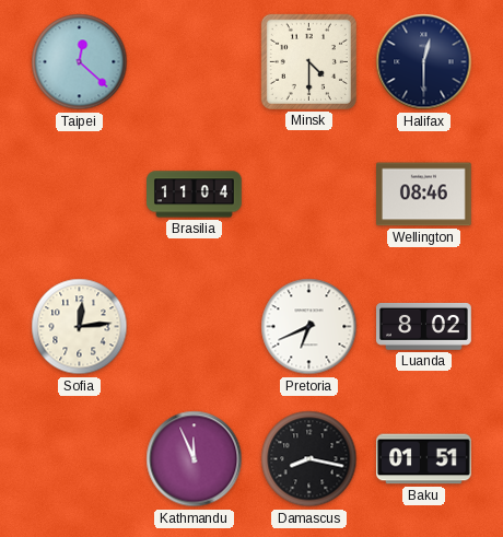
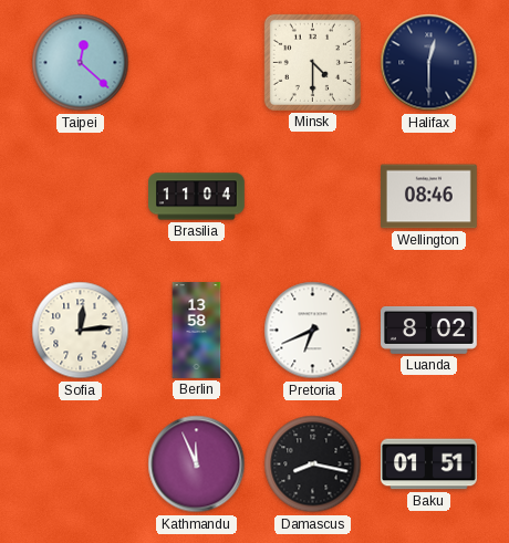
Berlin: none -> 13:58
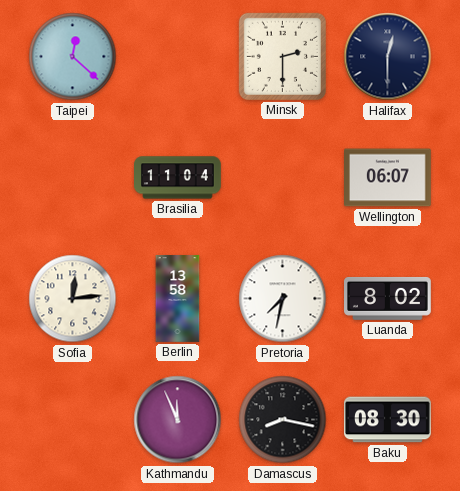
Minsk: 4:30 -> 2:30
Wellington: 08:46 -> 06:07
Pretoria: 6:41 -> 7:32
Baku: 01:51 -> 08:30
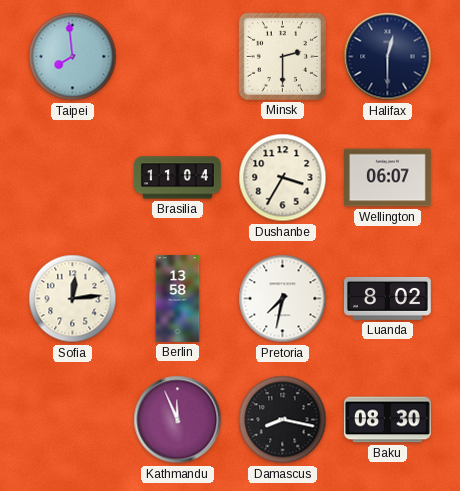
Taipei: 12:22 -> 7:59
Dushanbe: none -> 3:35
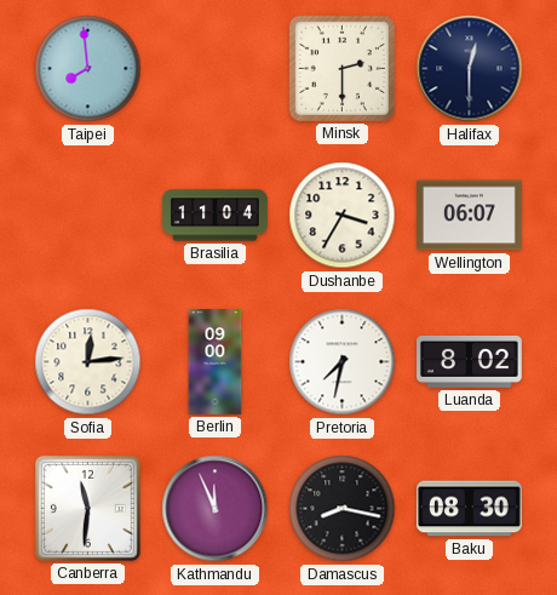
Berlin: 13:58 -> 09:00
Canberra: none -> 11:31
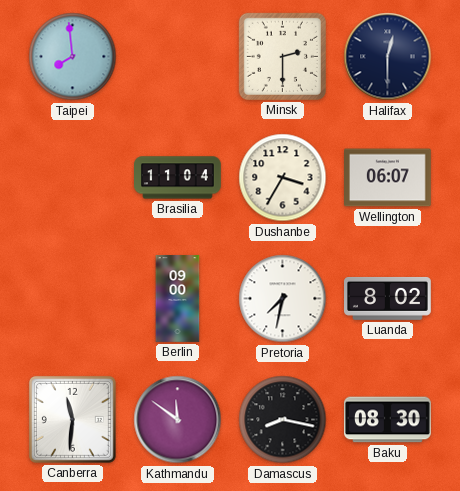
Sofia: 12:14 -> none
Kathmandu: 11:56 -> 11:51
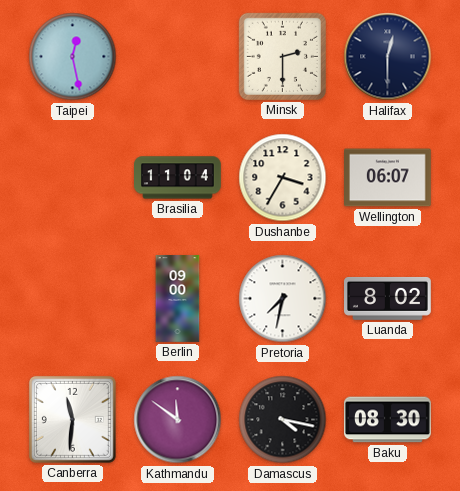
Taipei: 7:59 -> 12:28
Damascus: 8:17 -> 4:17
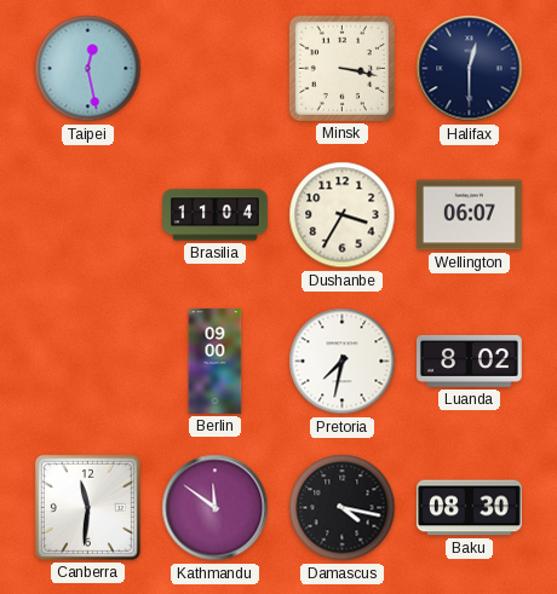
Minsk: 2:30 -> 3:17
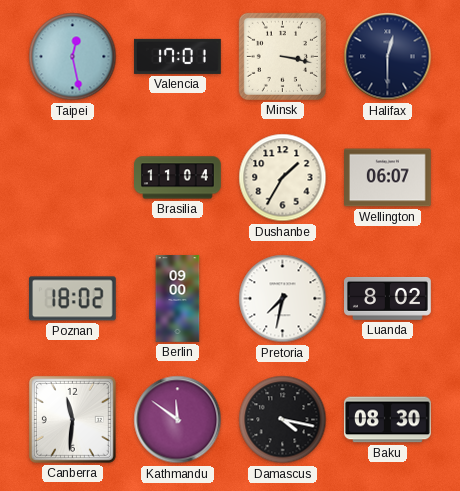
Valencia: none -> 17:01
Dushanbe: 3:35 -> 1:35
Poznan: none -> 18:02
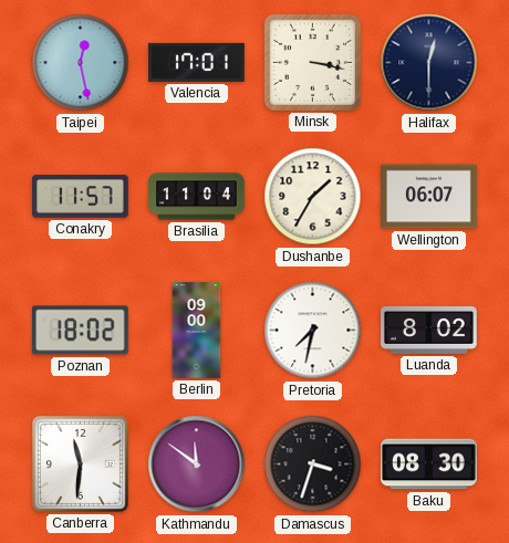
Conakry: none -> 11:57
Damascus: 4:17 -> 3:33
